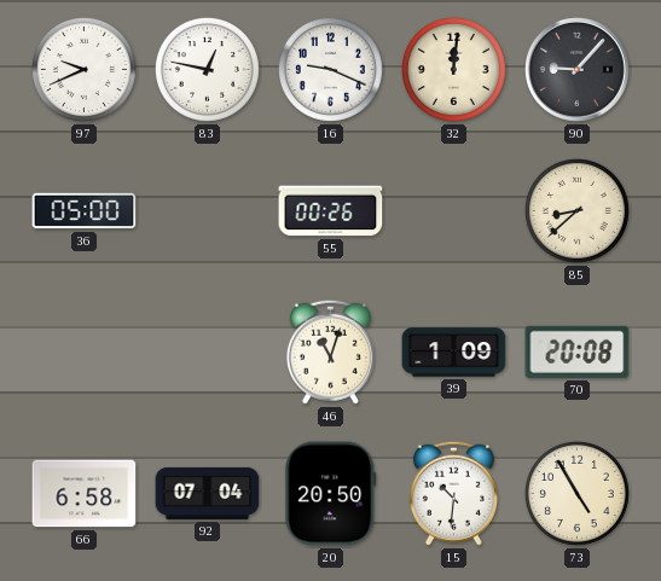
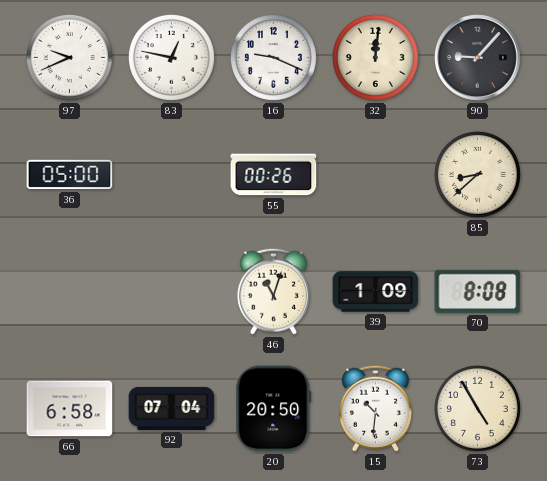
70: 20:08 -> 8:08
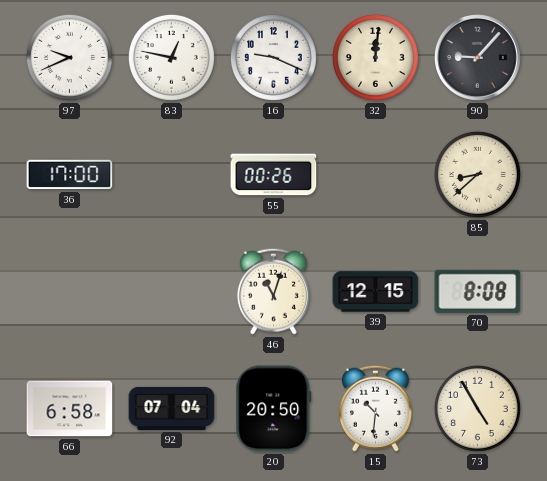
36: 05:00 -> 17:00
39: 1:09 -> 12:15
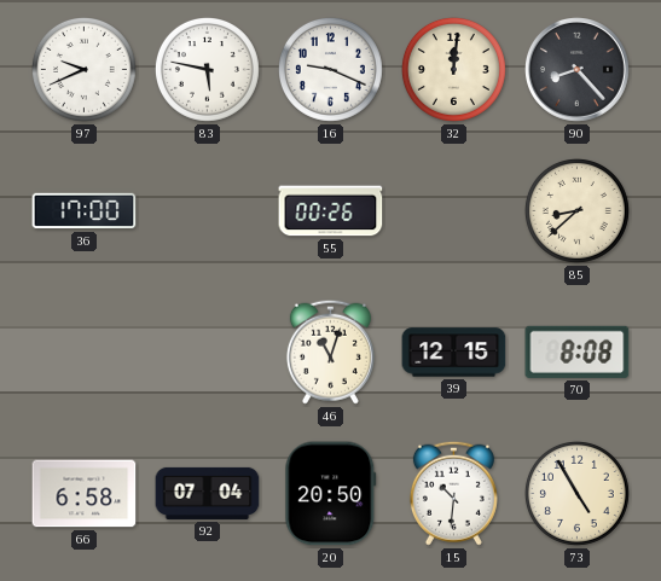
83: 12:47 -> 5:47
90: 9:07 -> 8:23
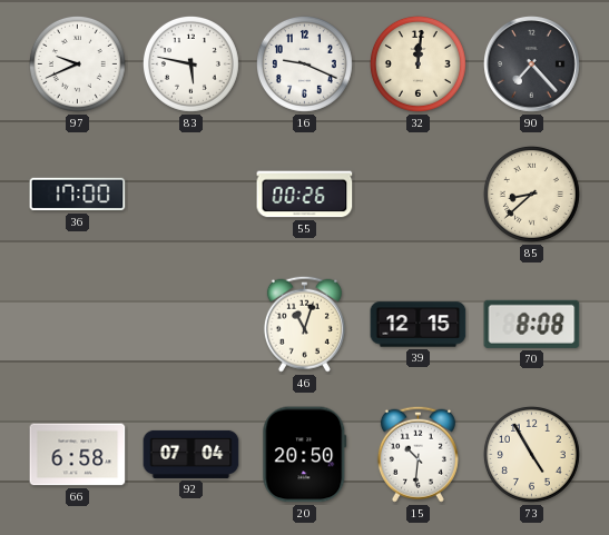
90: 8:23 -> 7:23
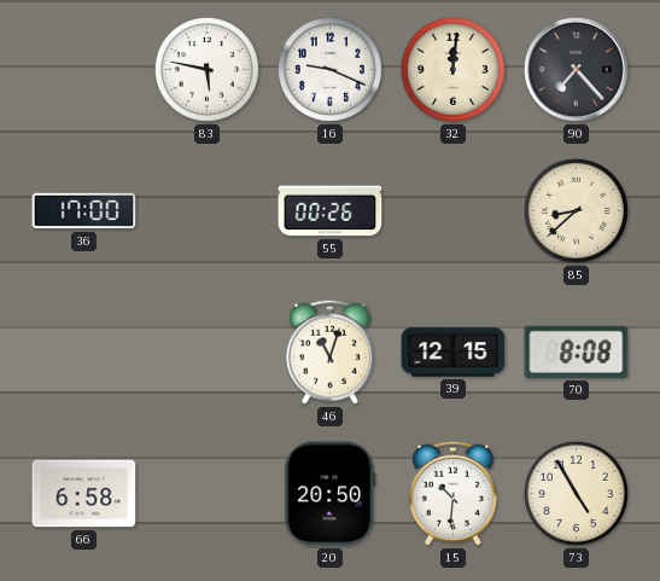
97: 9:41 -> none
92: 07:04 -> none
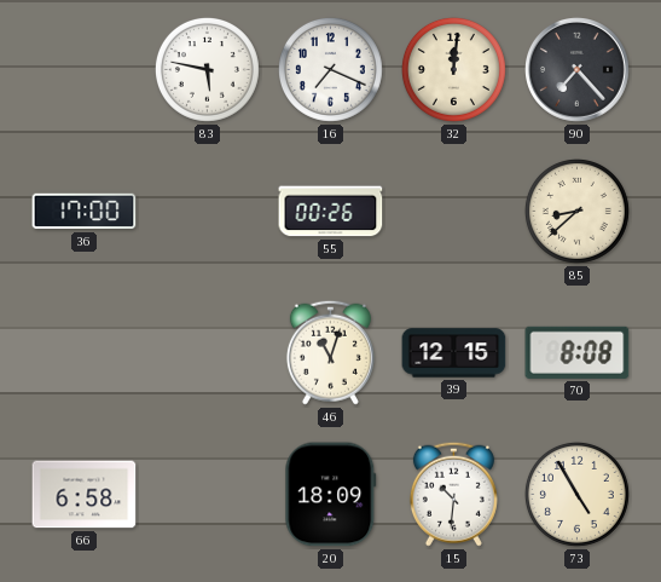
16: 9:19 -> 7:19
20: 20:50 -> 18:09
